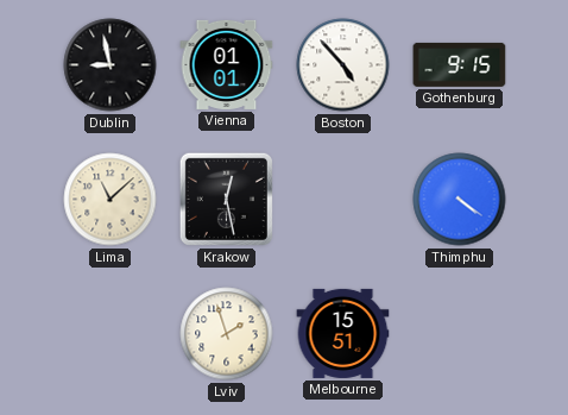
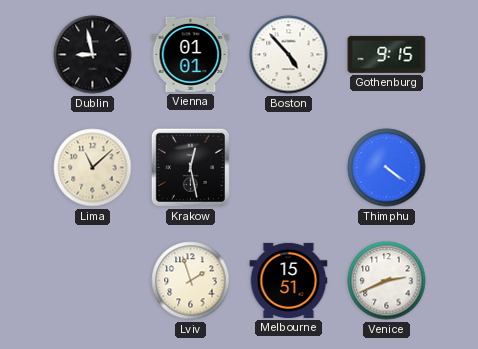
Venice: none -> 2:41
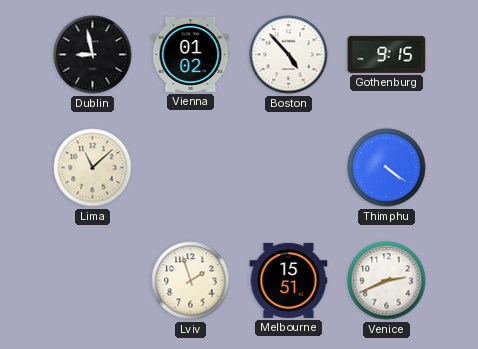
Vienna: 01:01 -> 01:02
Krakow: 12:28 -> none
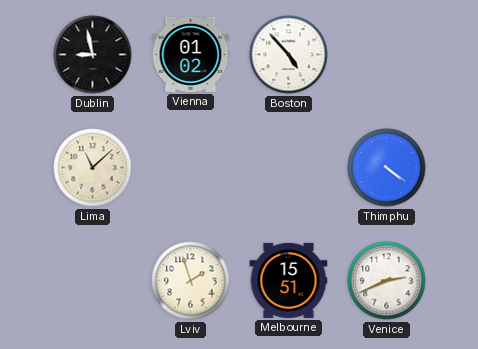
Gothenburg: 9:15 -> none
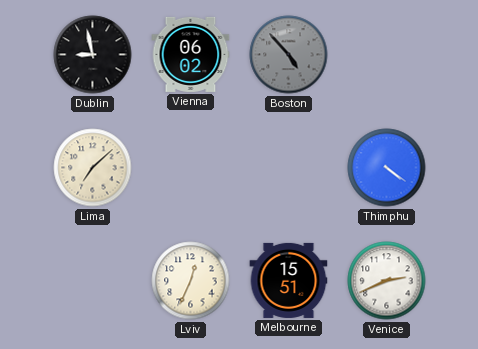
Vienna: 01:02 -> 06:02
Boston dial: white -> grey
Lima: 11:08 -> 7:08
Lviv: 1:57 -> 12:34
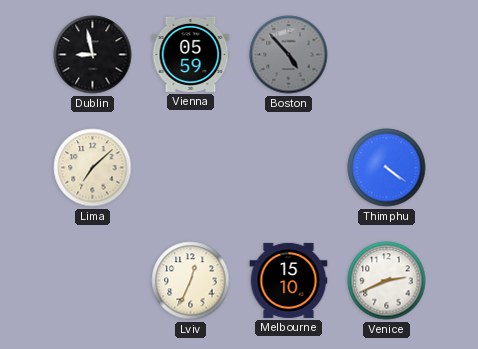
Vienna: 06:02 -> 05:59
Melbourne: 15:51 -> 15:10
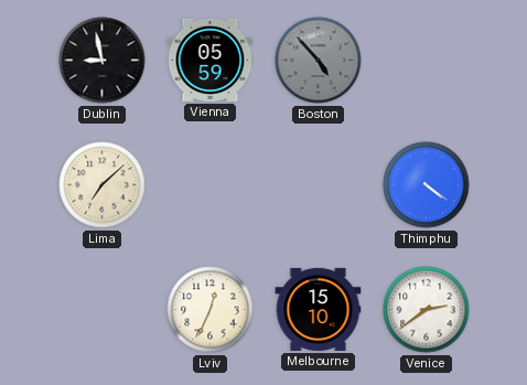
Venice: 2:41 -> 2:39
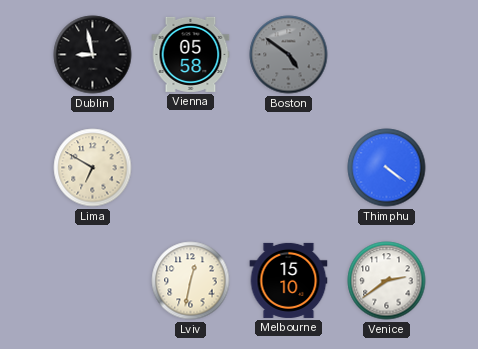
Vienna: 05:59 -> 05:58
Boston: 4:53 -> 4:51
Lima: 7:08 -> 6:50
Lviv: 12:34 -> 12:32
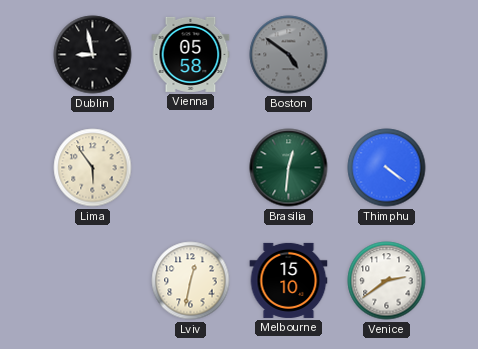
Lima: 6:50 -> 5:54
Brasilia: none -> 12:31
